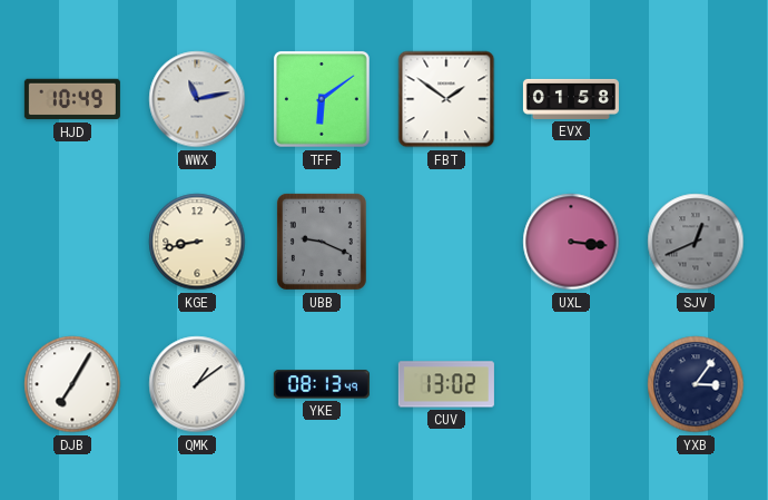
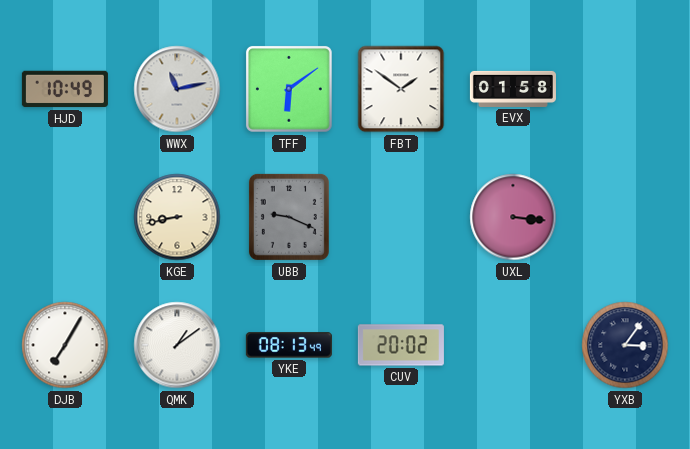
SJV: 12:41 -> none
CUV: 13:02 -> 20:02
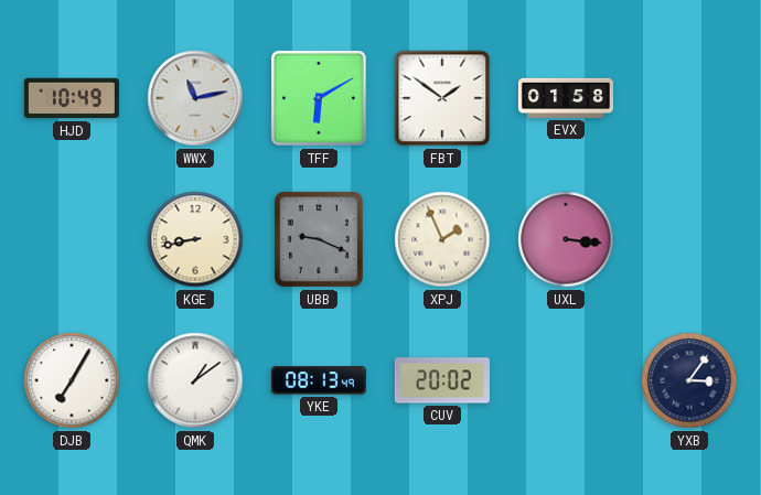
TFF: 6:09 -> 6:10
XPJ: none -> 1:56
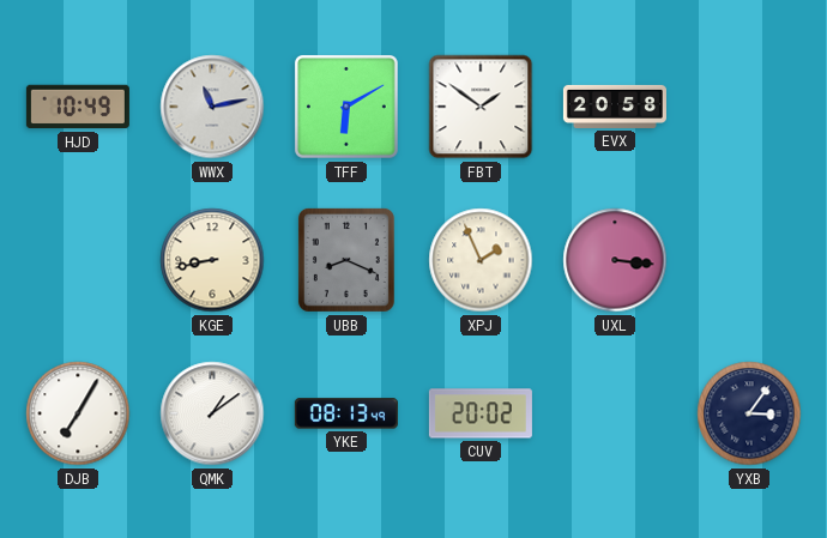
EVX: 01:58 -> 20:58
UBB: 9:19 -> 8:19
